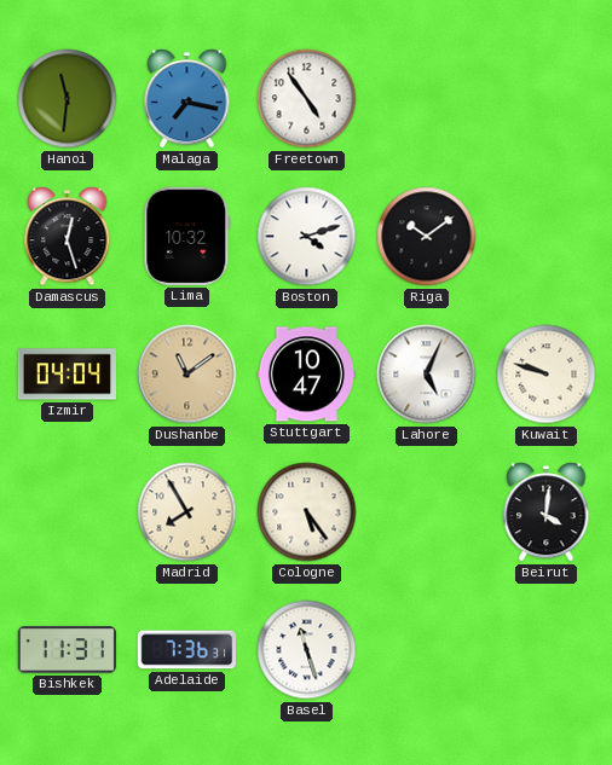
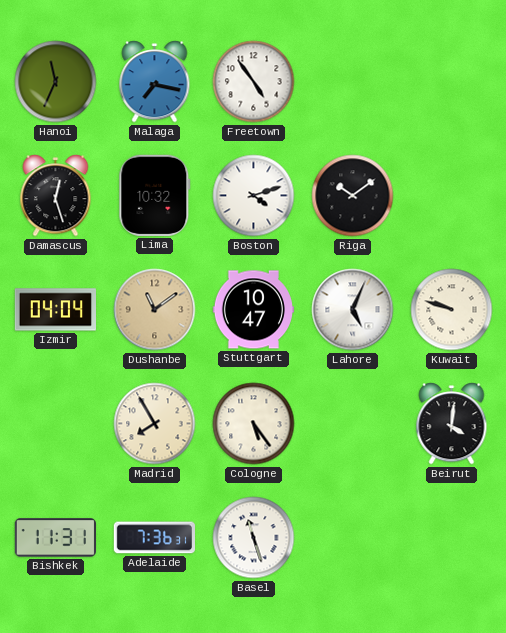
Hanoi: 11:31 -> 11:34
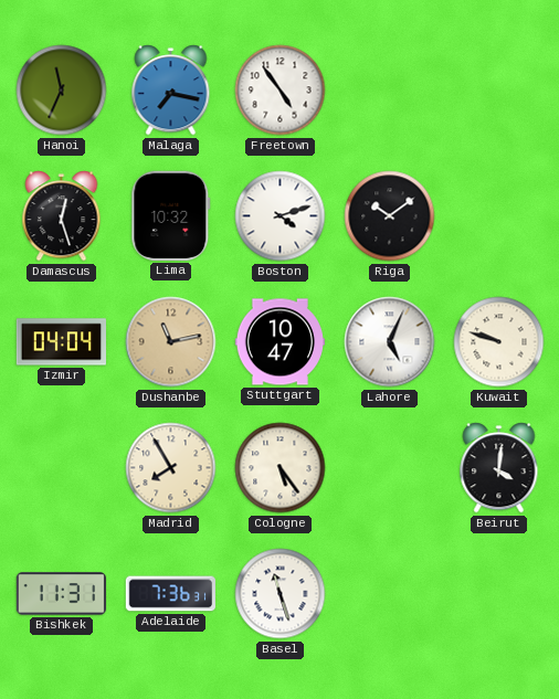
Dushanbe: 11:09 -> 11:13
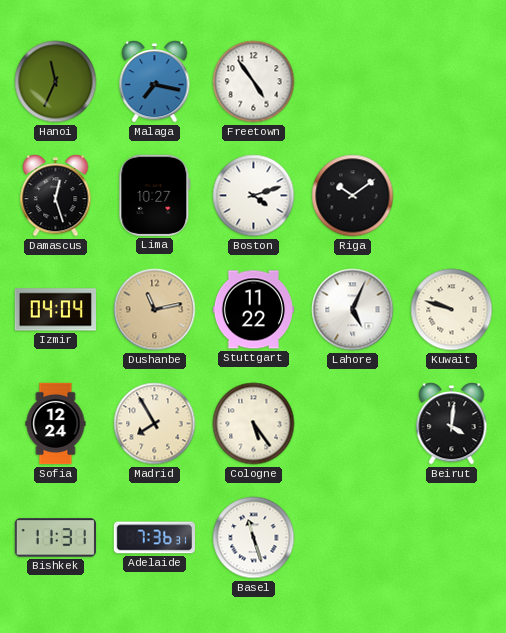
Lima: 10:32 -> 10:27
Stuttgart: 10:47 -> 11:22
Sofia: none -> 12:24
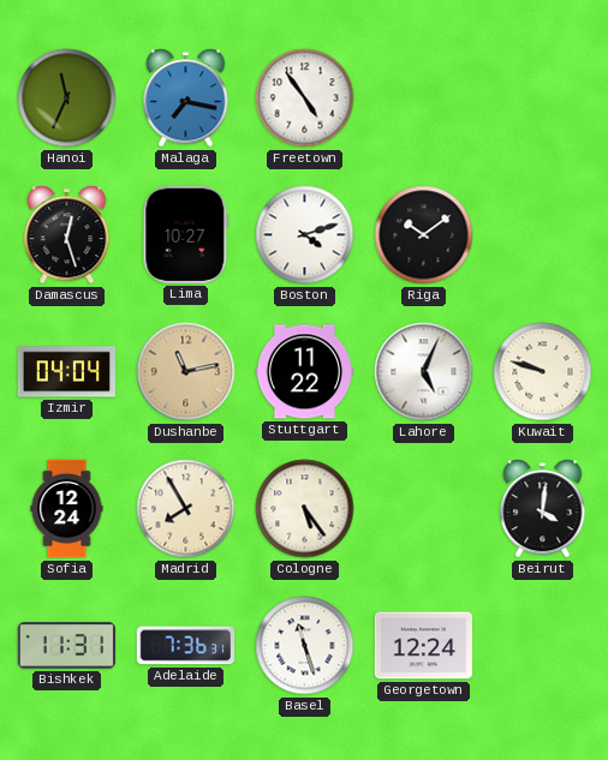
Georgetown: none -> 12:24
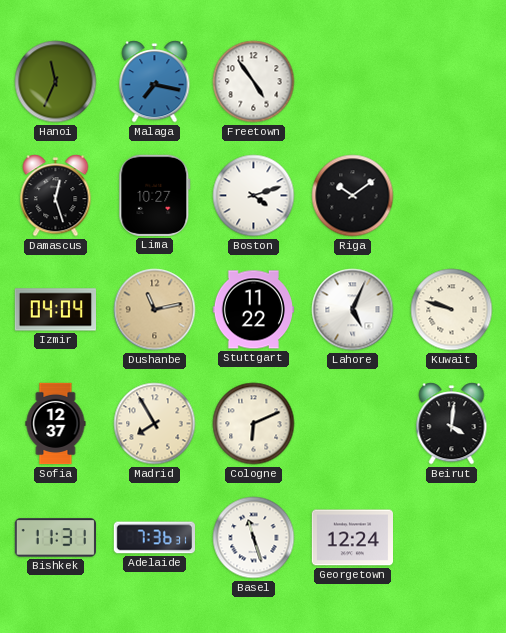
Sofia: 12:24 -> 12:37
Cologne: 5:24 -> 6:11
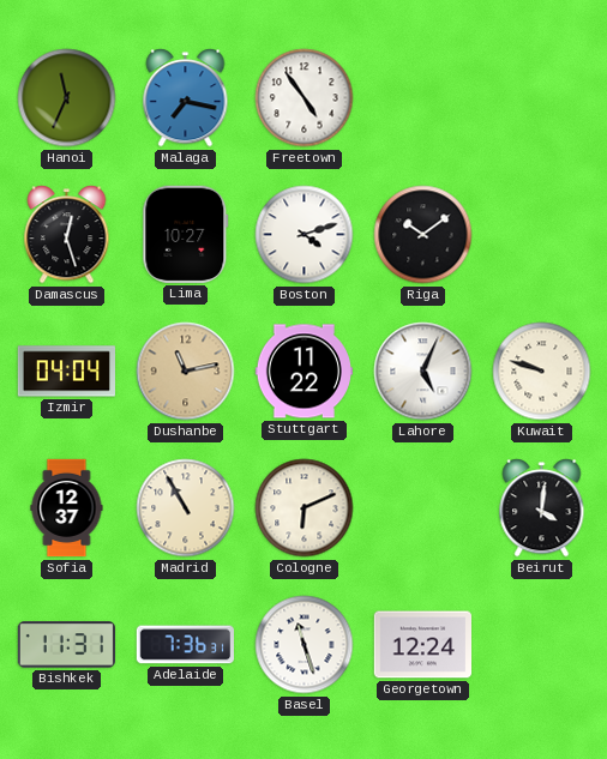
Madrid: 7:55 -> 10:55
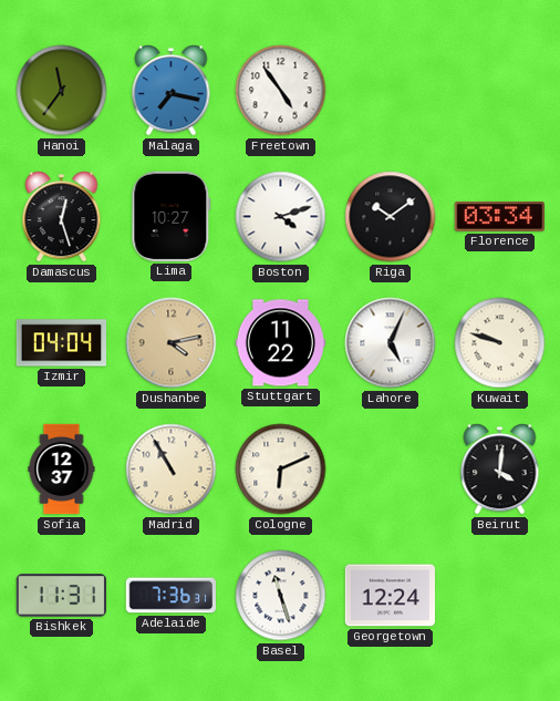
Hanoi: 11:34 -> 11:36
Florence: none -> 03:34
Dushanbe: 11:13 -> 4:13
